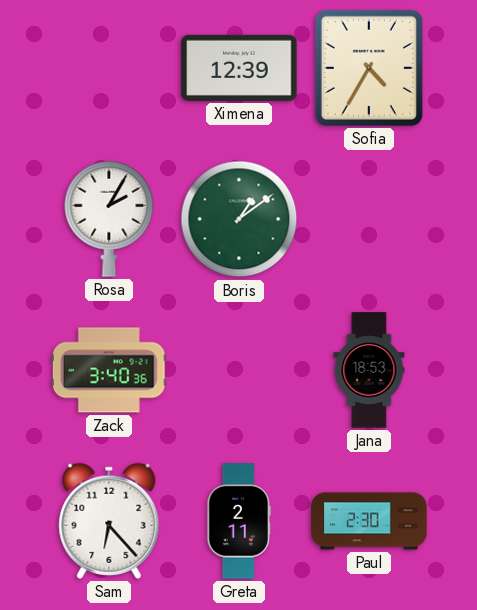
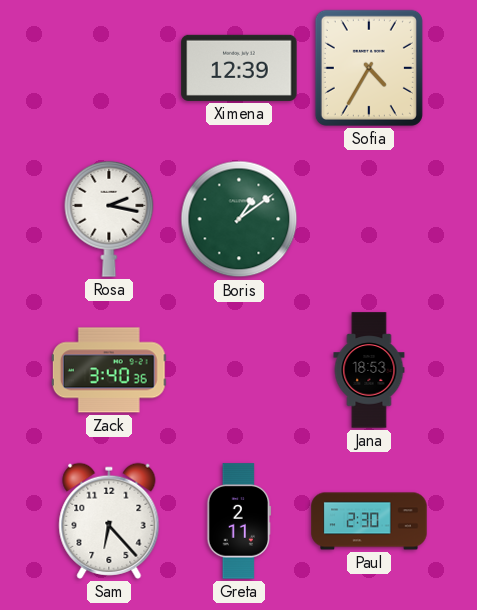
Rosa: 2:05 -> 2:17
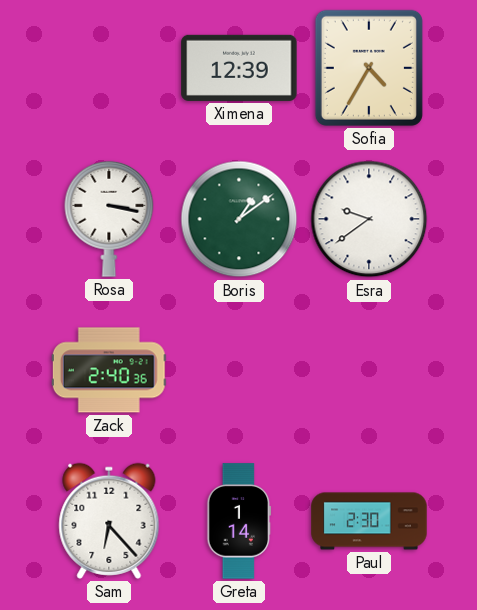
Rosa: 2:17 -> 3:17
Esra: none -> 9:39
Zack: 3:40 -> 2:40
Jana: 18:53 -> none
Greta: 2:11 -> 1:14
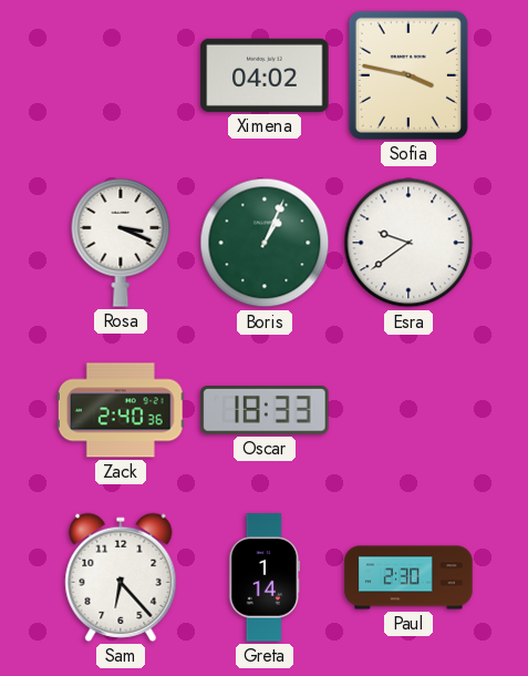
Ximena: 12:39 -> 04:02
Sofia: 4:35 -> 3:47
Rosa: 3:17 -> 3:19
Boris: 1:09 -> 1:04
Oscar: none -> 18:33
